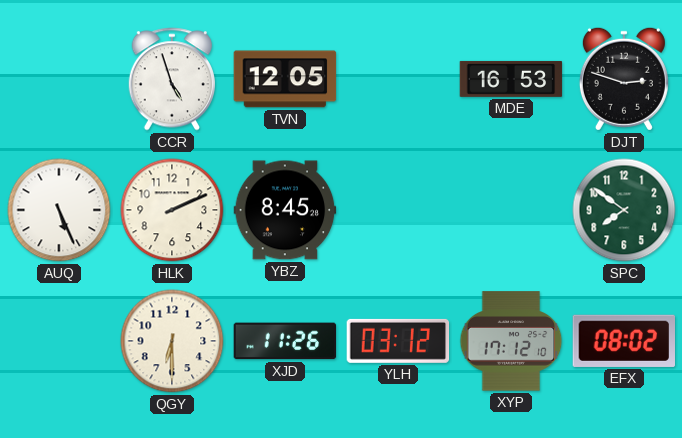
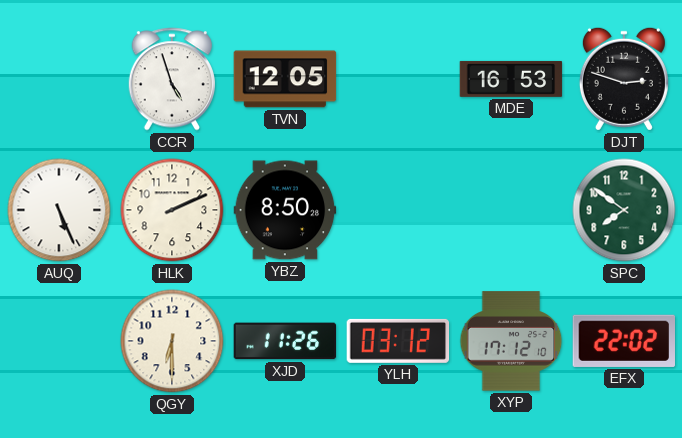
YBZ: 8:45 -> 8:50
EFX: 08:02 -> 22:02
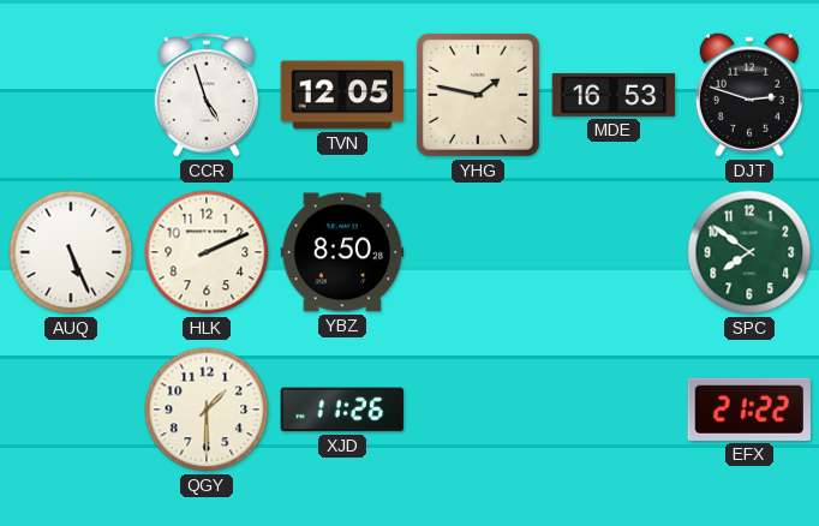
YHG: none -> 1:47
QGY: 6:30 -> 1:30
YLH: 03:12 -> none
XYP: 17:12 -> none
EFX: 22:02 -> 21:22
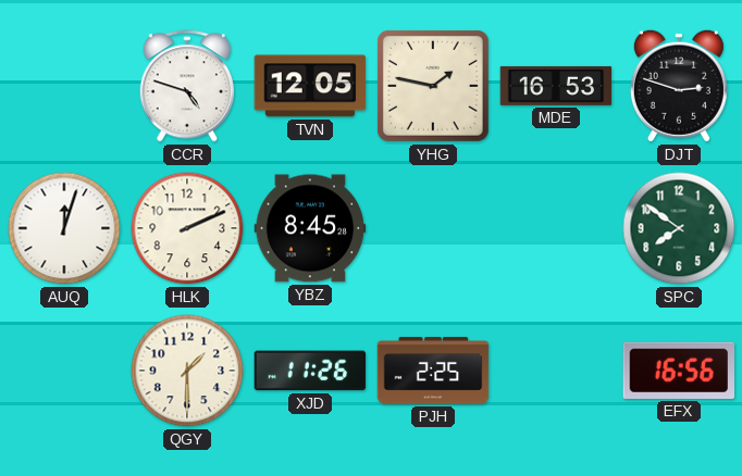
CCR: 4:57 -> 4:48
AUQ: 5:26 -> 12:03
YBZ: 8:50 -> 8:45
PJH: none -> 2:25
EFX: 21:22 -> 16:56
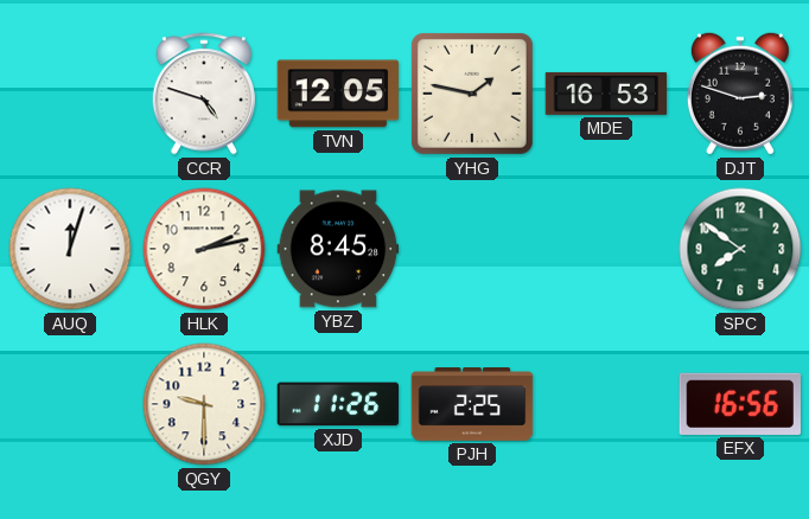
HLK: 2:11 -> 2:13
QGY: 1:30 -> 9:30
